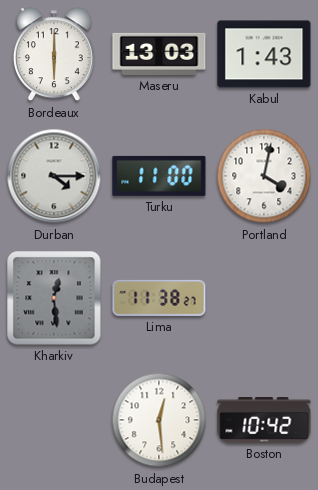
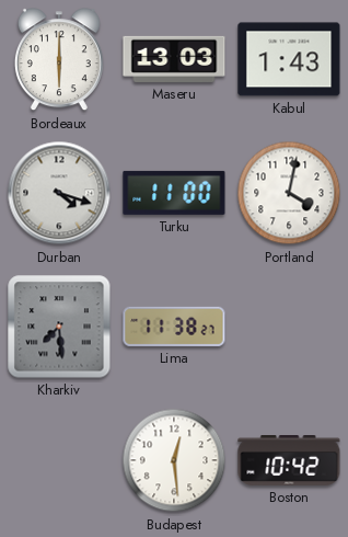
Durban: 4:15 -> 4:18
Kharkiv: 12:29 -> 7:29
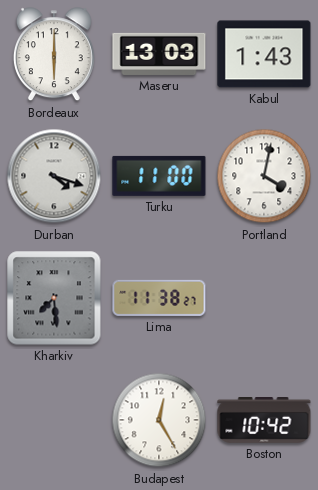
Budapest: 12:29 -> 12:25
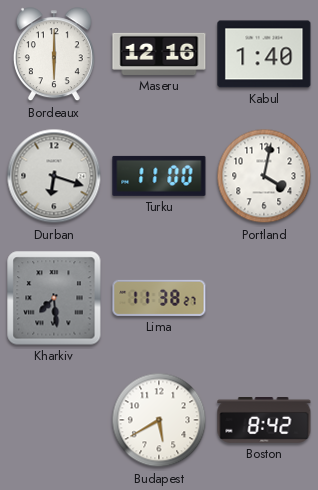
Maseru: 13:03 -> 12:16
Kabul: 1:43 -> 1:40
Durban: 4:18 -> 6:18
Budapest: 12:25 -> 5:40
Boston: 10:42 -> 8:42
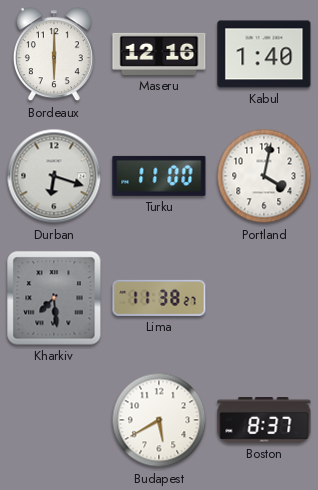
Boston: 8:42 -> 8:37
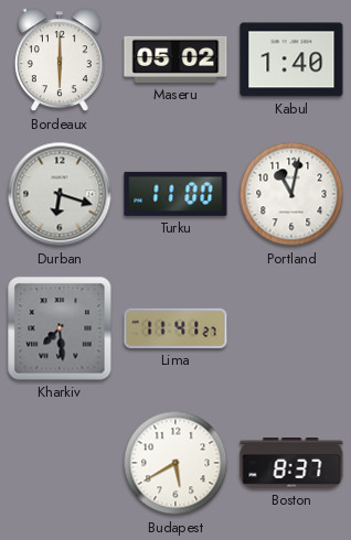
Maseru: 12:16 -> 05:02
Portland: 4:02 -> 11:02
Lima: 11:38 -> 11:41
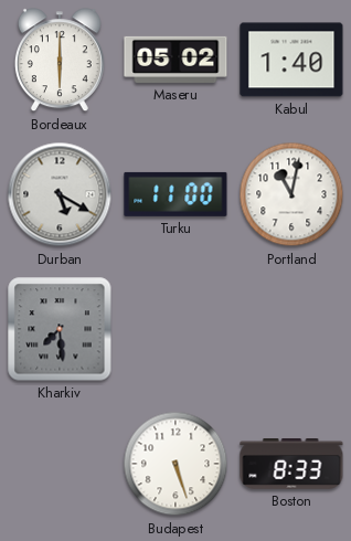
Durban: 6:18 -> 5:20
Lima: 11:41 -> none
Budapest: 5:40 -> 5:27
Boston: 8:37 -> 8:33
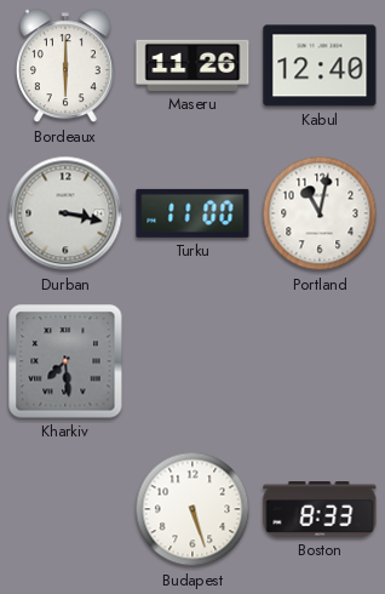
Maseru: 05:02 -> 11:26
Kabul: 1:40 -> 12:40
Durban: 5:20 -> 3:17
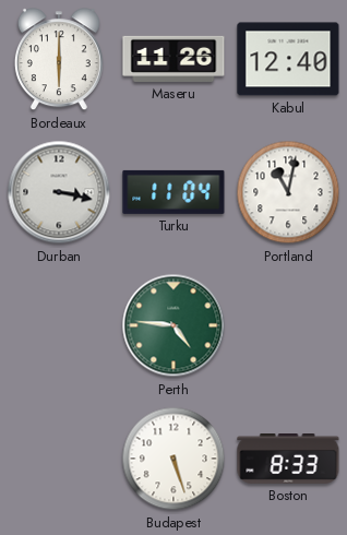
Turku: 11:00 -> 11:04
Kharkiv: 7:29 -> none
Perth: none -> 4:46
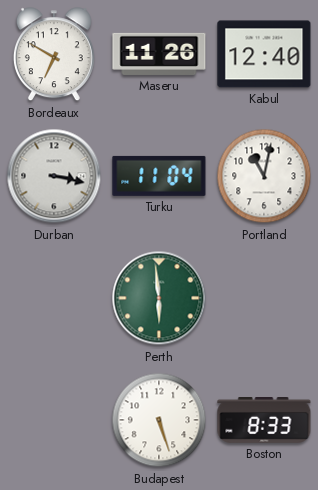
Bordeaux: 6:00 -> 6:50
Perth: 4:46 -> 5:59
